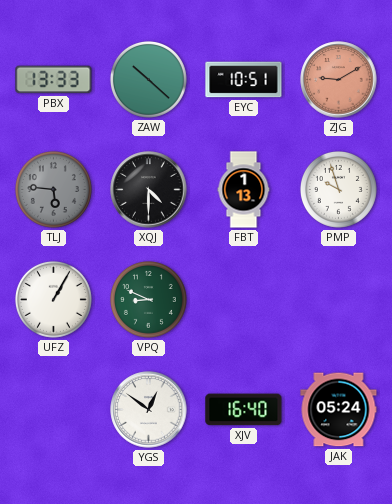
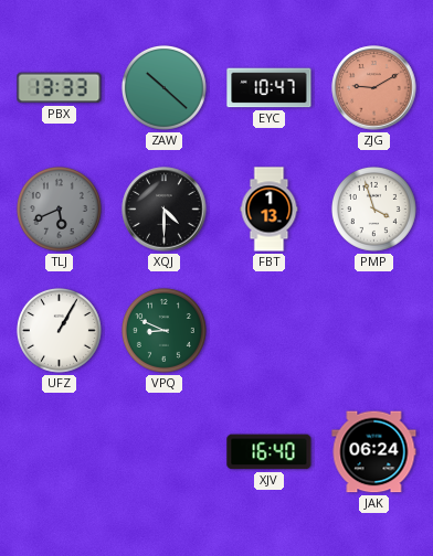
EYC: 10:51 -> 10:47
TLJ: 5:46 -> 5:41
PMP: 9:57 -> 3:57
YGS: 12:51 -> none
JAK: 05:24 -> 06:24
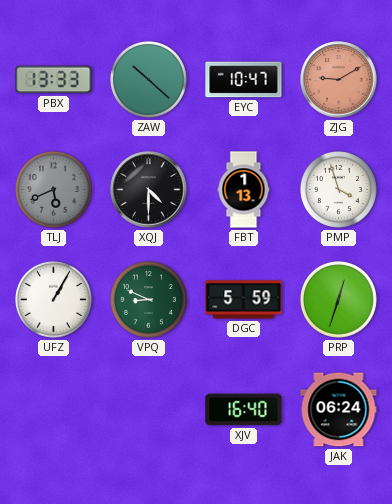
DGC: none -> 5:59
PRP: none -> 12:33
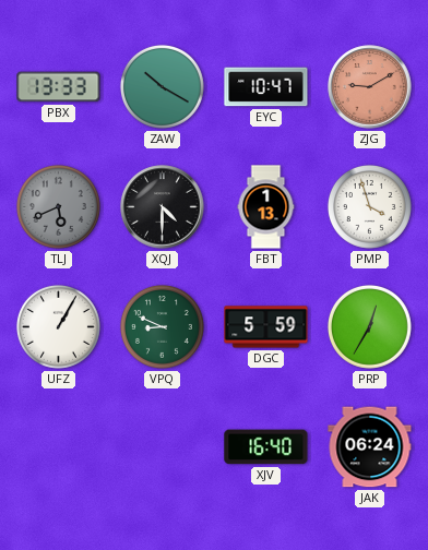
ZAW: 10:22 -> 10:20
PRP: 12:33 -> 12:35
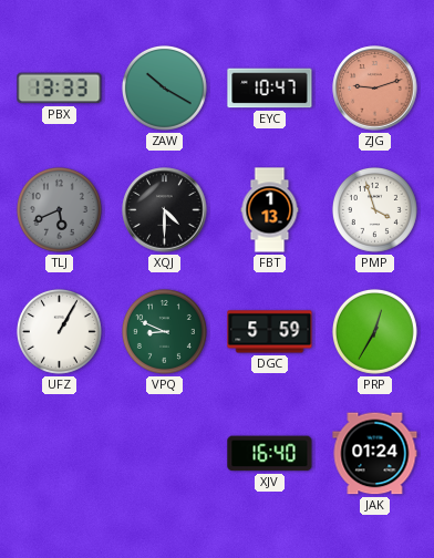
ZJG: 9:10 -> 9:12
JAK: 06:24 -> 01:24
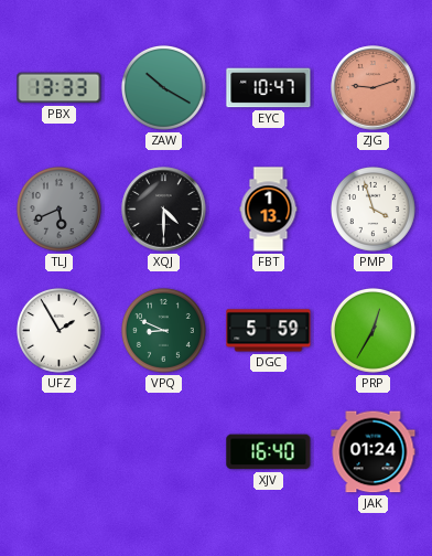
UFZ: 1:05 -> 1:55
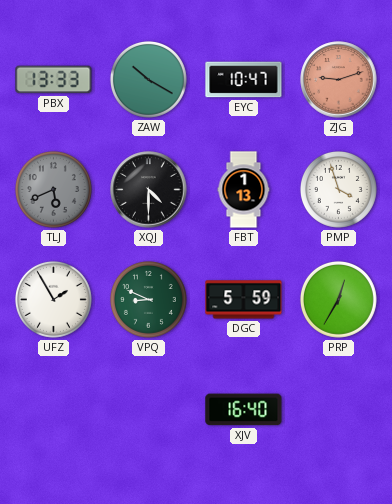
JAK: 01:24 -> none
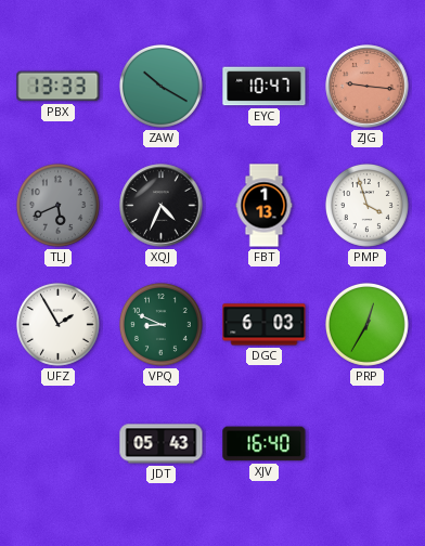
ZJG: 9:12 -> 9:16
XQJ: 4:30 -> 4:34
DGC: 5:59 -> 6:03
JDT: none -> 05:43
